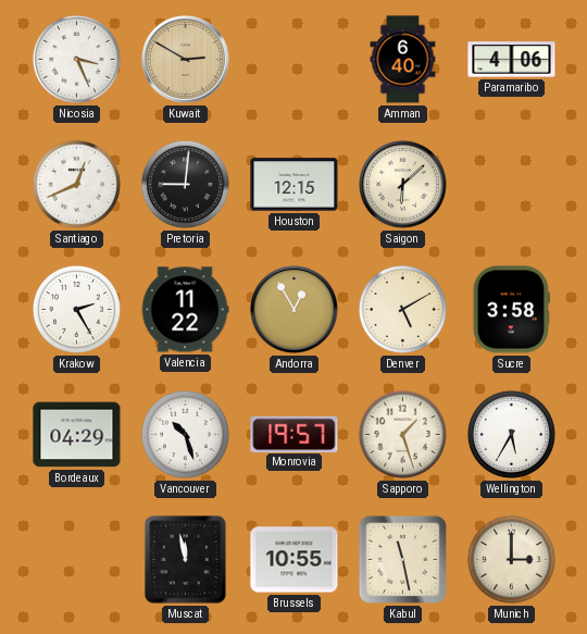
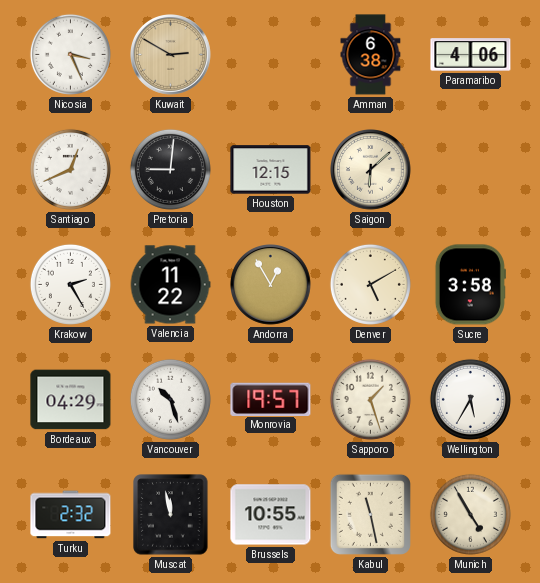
Amman: 6:40 -> 6:38
Turku: none -> 2:32
Munich: 3:00 -> 4:55
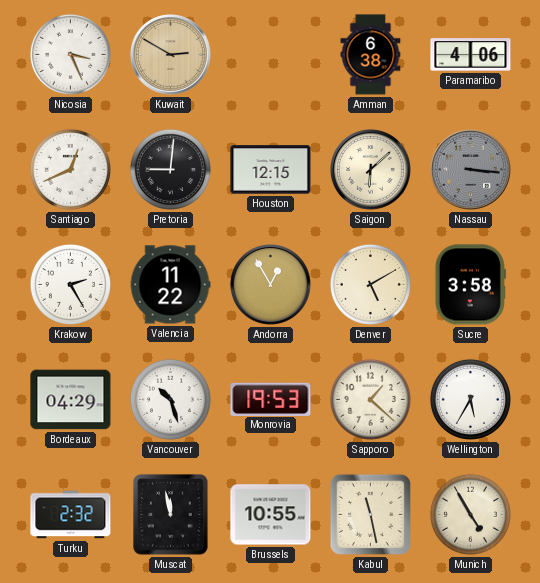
Nassau: none -> 3:16
Monrovia: 19:57 -> 19:53
Sapporo: 1:27 -> 1:22
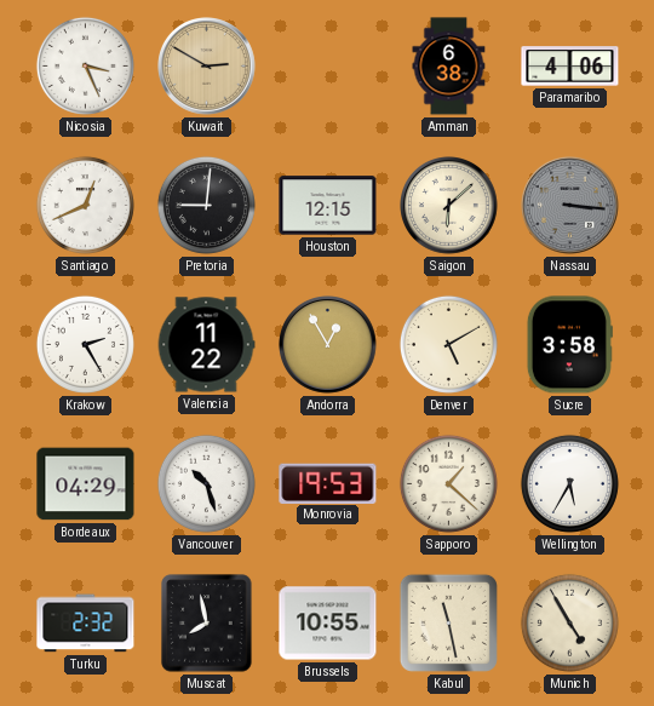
Muscat: 11:58 -> 7:58
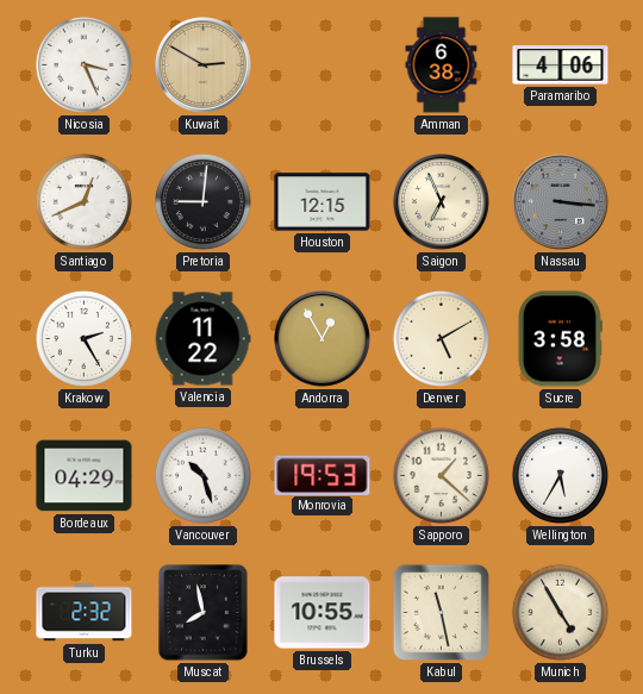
Saigon: 6:08 -> 6:56
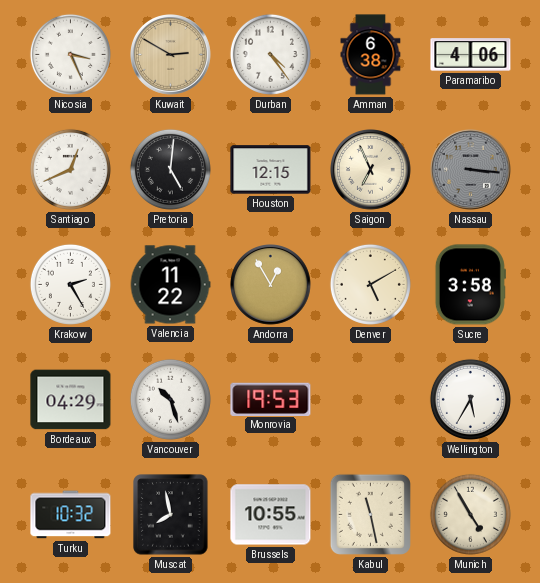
Durban: none -> 4:24
Pretoria: 9:01 -> 5:01
Sapporo: 1:22 -> none
Turku: 2:32 -> 10:32
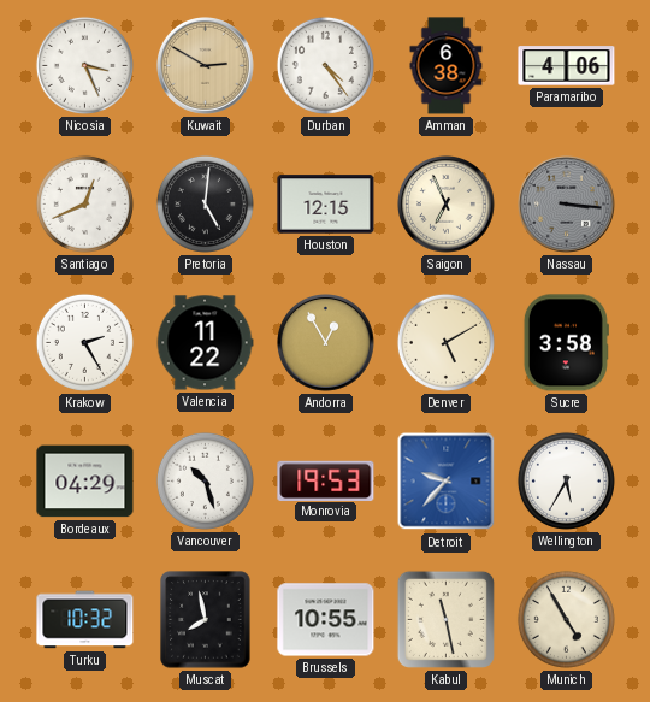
Detroit: none -> 9:37
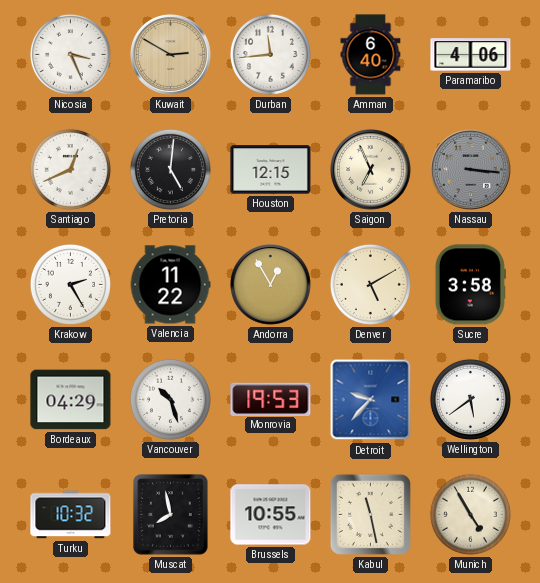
Durban: 4:24 -> 11:44
Amman: 6:38 -> 6:40
Wellington: 5:35 -> 5:39
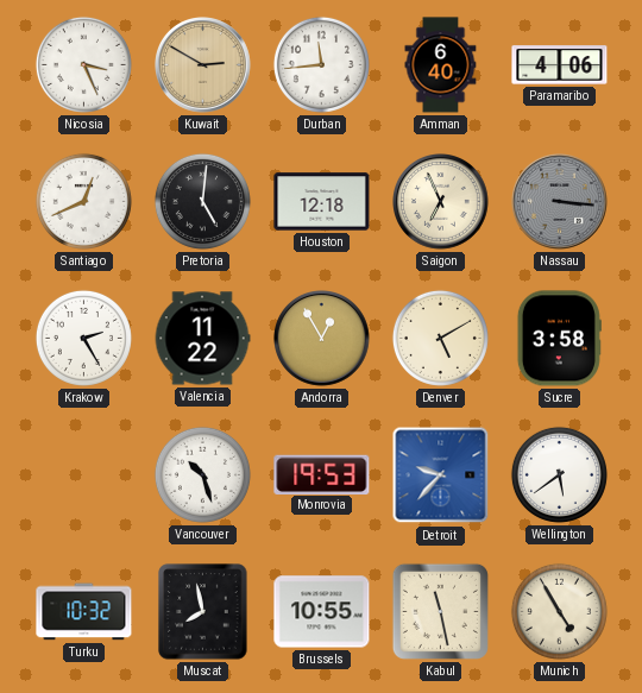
Houston: 12:15 -> 12:18
Bordeaux: 04:29 -> none
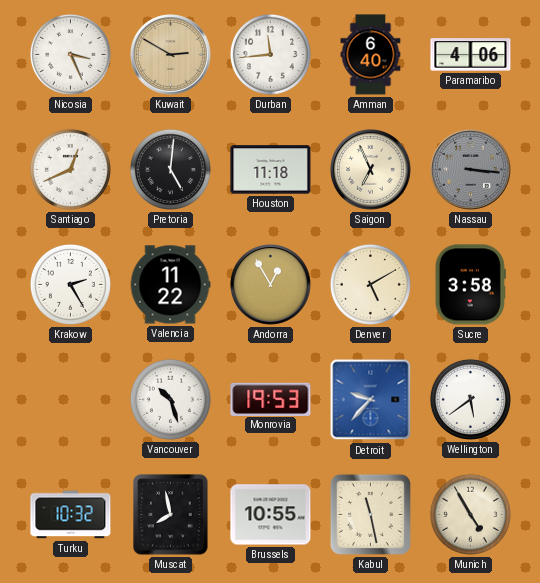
Houston: 12:18 -> 11:18
